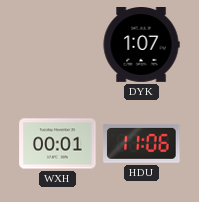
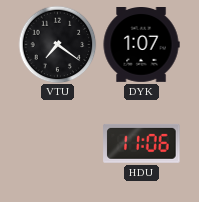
VTU: none -> 7:21
WXH: 00:01 -> none
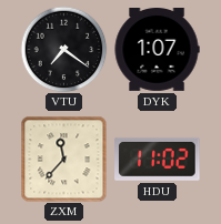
ZXM: none -> 11:37
HDU: 11:06 -> 11:02
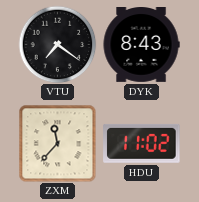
DYK: 1:07 -> 8:43
